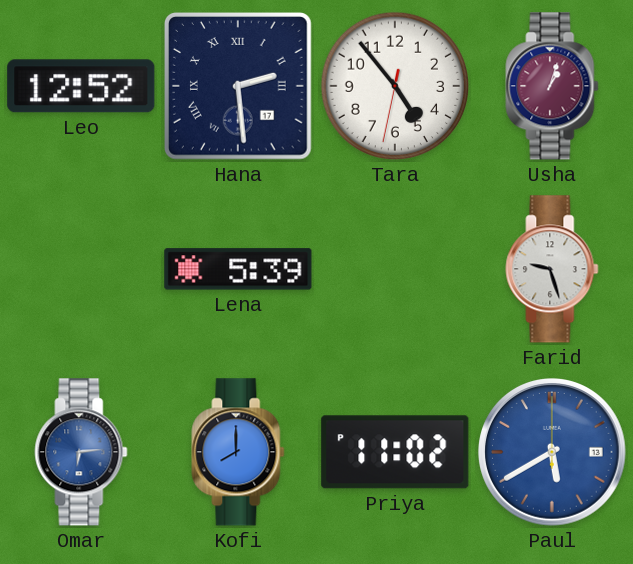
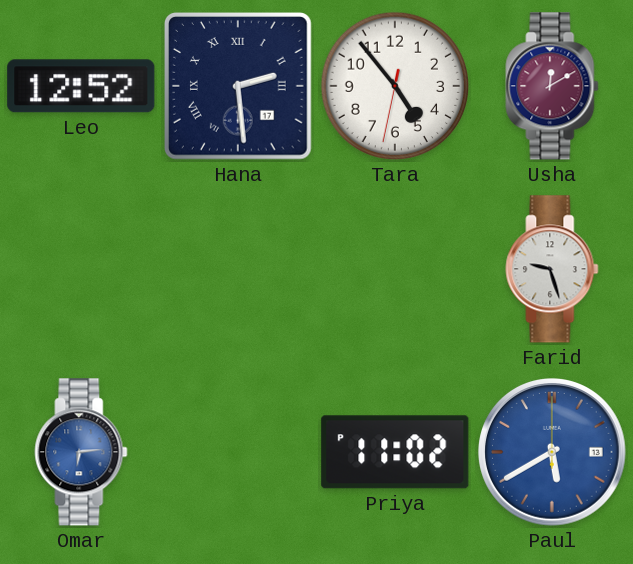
Usha: 1:03 -> 12:10
Lena: 5:39 -> none
Kofi: 8:00 -> none
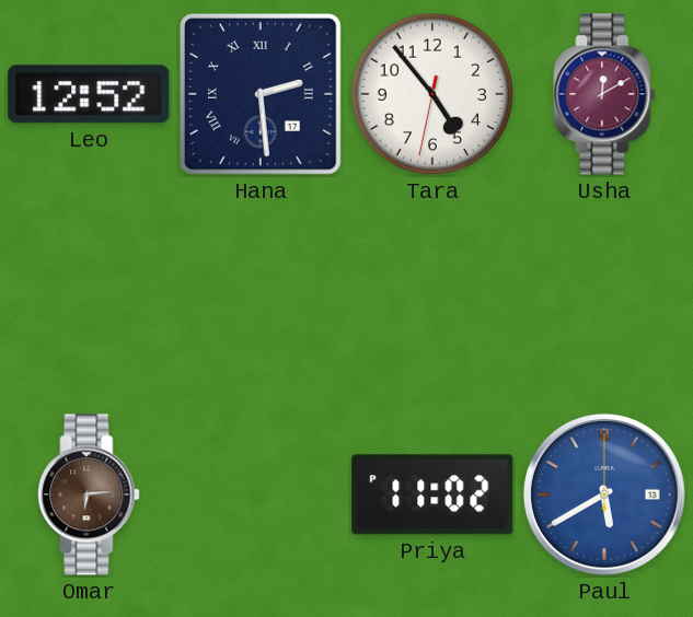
Farid: 9:27 -> none
Omar dial: blue -> brown
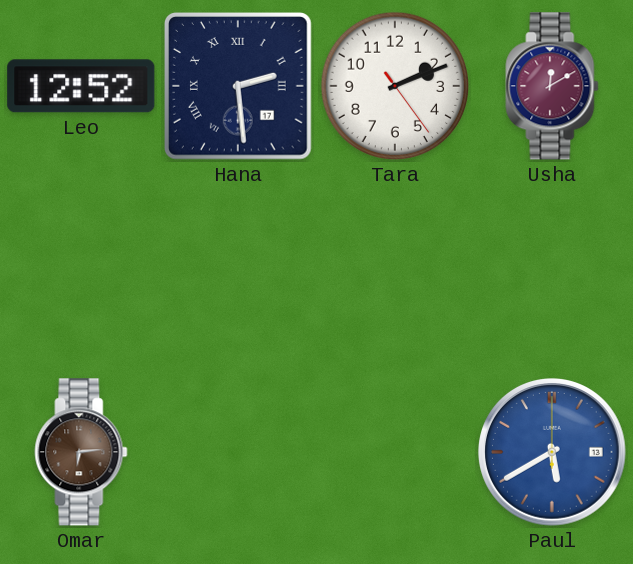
Tara: 4:53 -> 2:11
Priya: 11:02 -> none
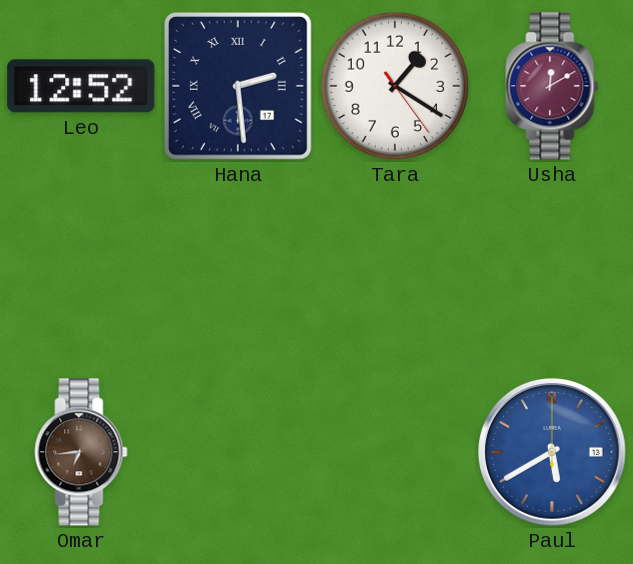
Tara: 2:11 -> 1:20
Omar: 6:14 -> 6:44
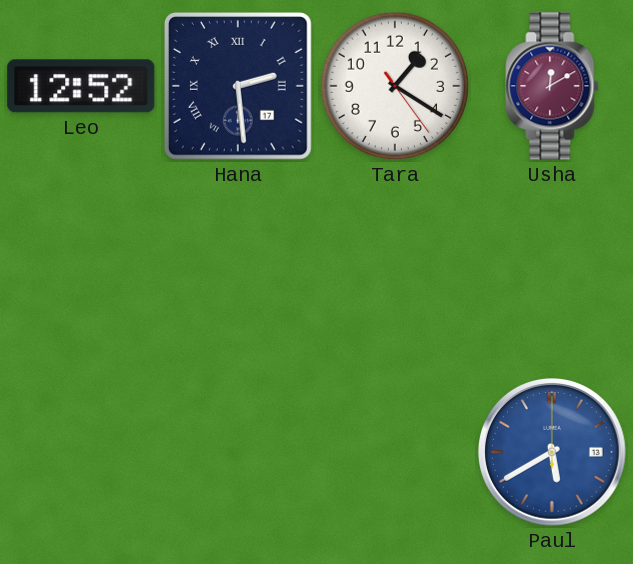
Omar: 6:44 -> none
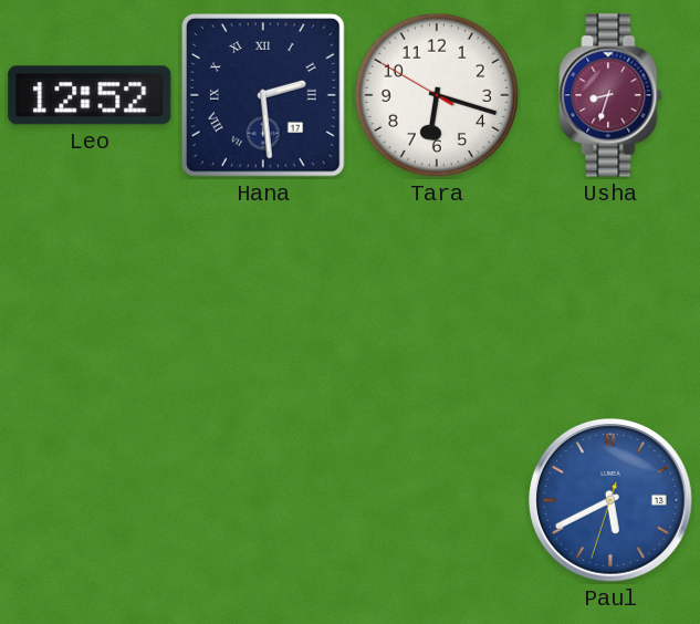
Tara: 1:20 -> 6:17
Usha: 12:10 -> 8:33
Paul: 5:40:00 -> 5:40:33
